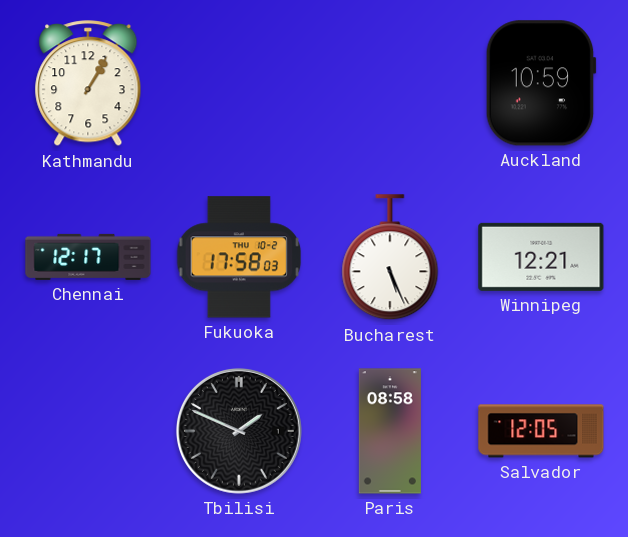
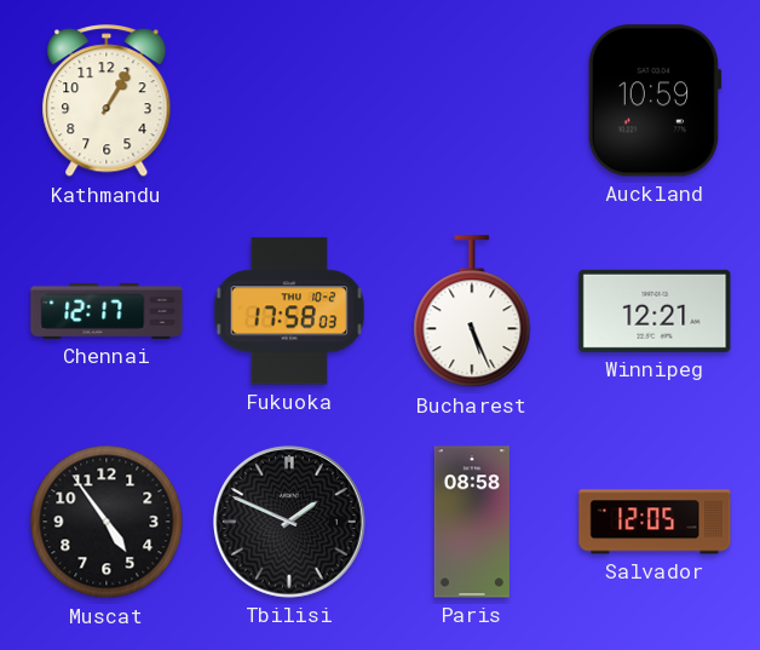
Muscat: none -> 4:54
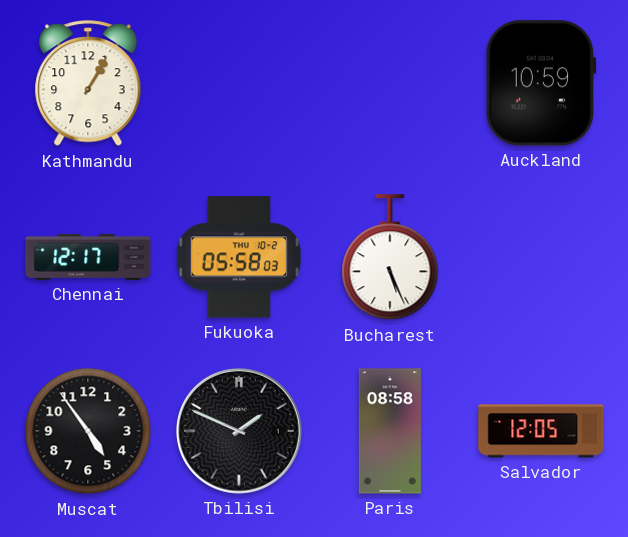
Fukuoka: 17:58 -> 05:58
Winnipeg: 12:21 -> none
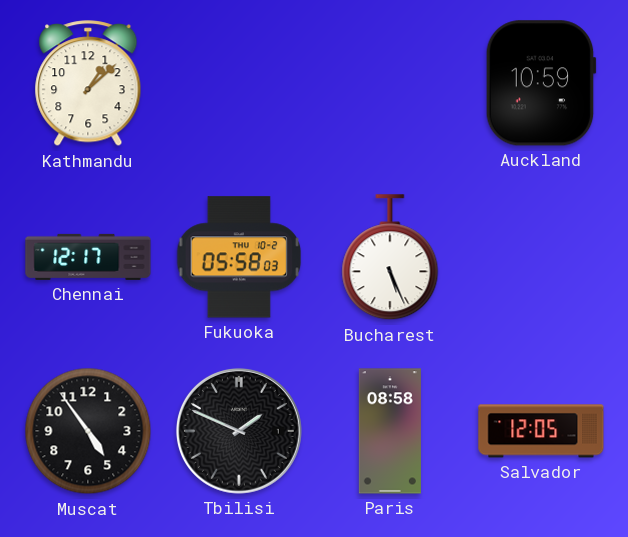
Kathmandu: 1:05 -> 1:08
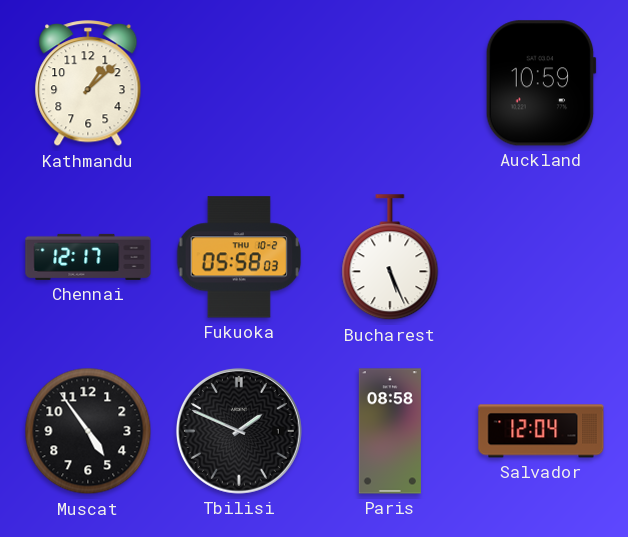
Salvador: 12:05 -> 12:04
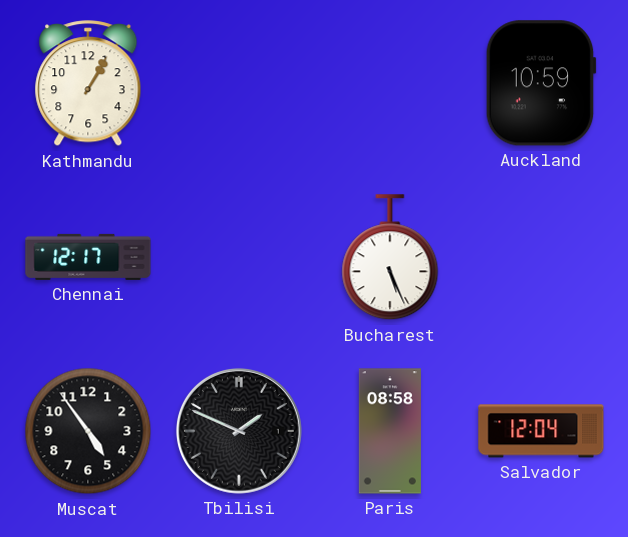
Kathmandu: 1:08 -> 1:05
Fukuoka: 05:58 -> none
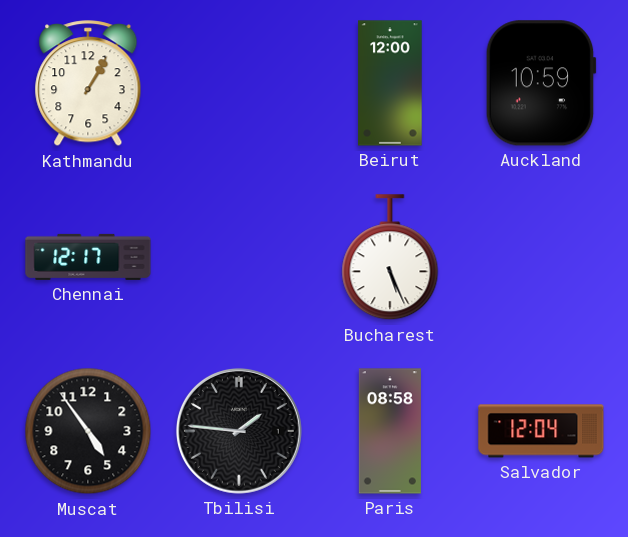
Beirut: none -> 12:00
Tbilisi: 1:49 -> 1:46
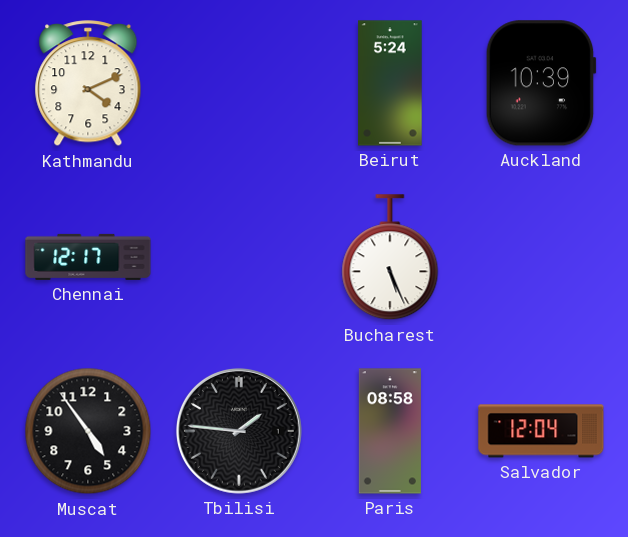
Kathmandu: 1:05 -> 4:11
Beirut: 12:00 -> 5:24
Auckland: 10:59 -> 10:39
